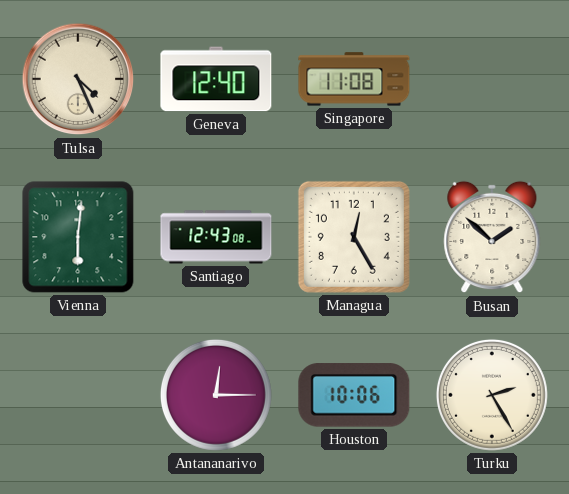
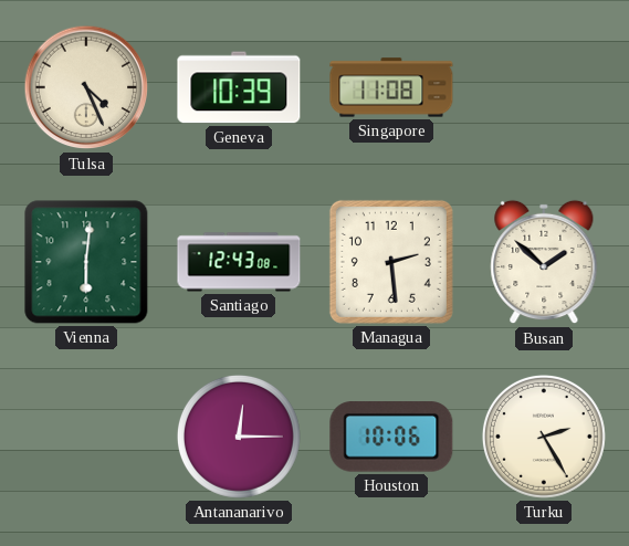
Geneva: 12:40 -> 10:39
Managua: 12:25 -> 2:29
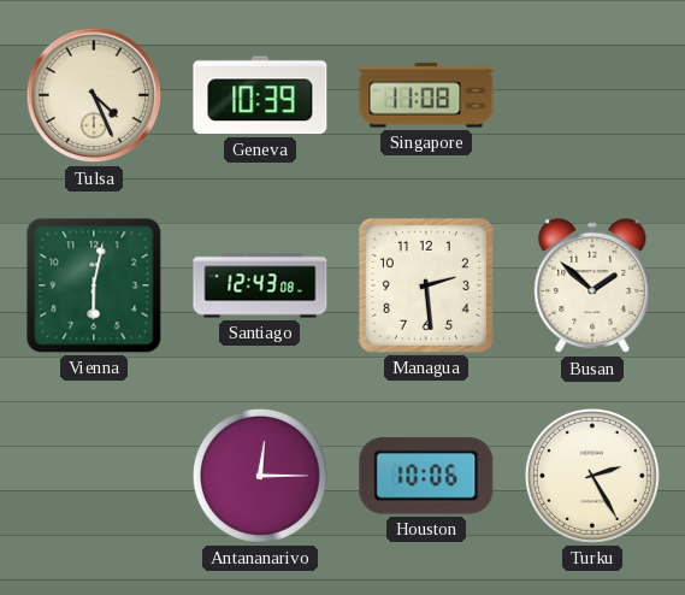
Vienna: 6:01 -> 6:02
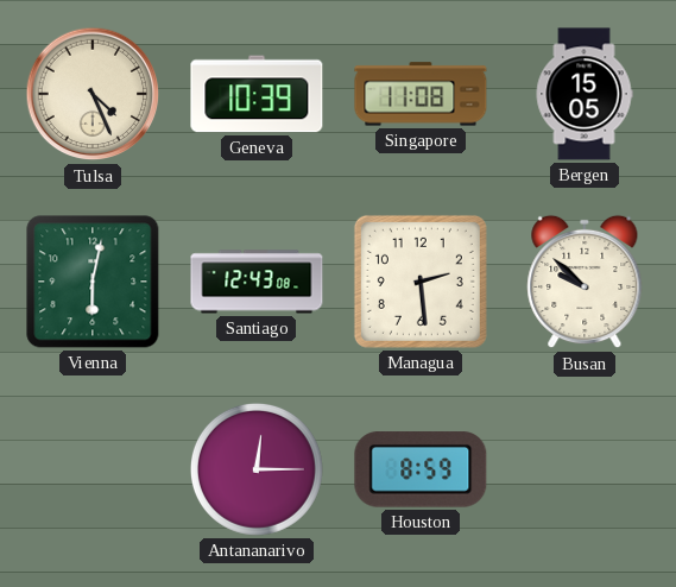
Bergen: none -> 15:05
Busan: 1:52 -> 9:52
Houston: 10:06 -> 8:59
Turku: 2:25 -> none
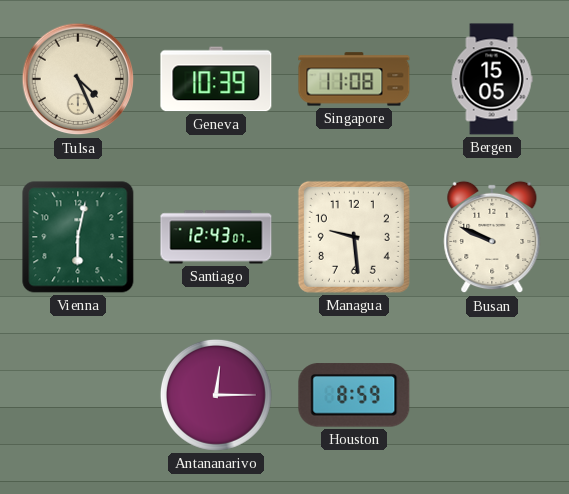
Santiago: 12:43:08 -> 12:43:07
Managua: 2:29 -> 9:29
Busan: 9:52 -> 9:49
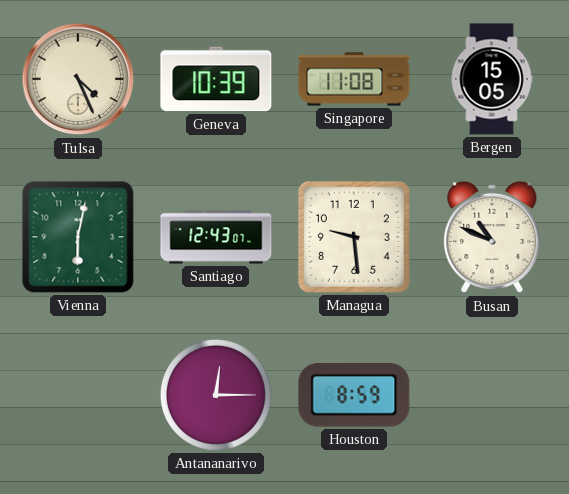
Busan: 9:49 -> 10:49
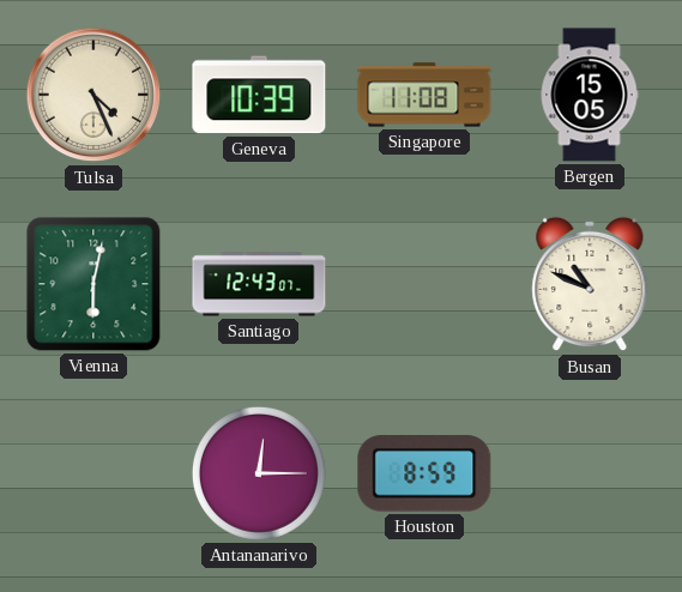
Managua: 9:29 -> none
